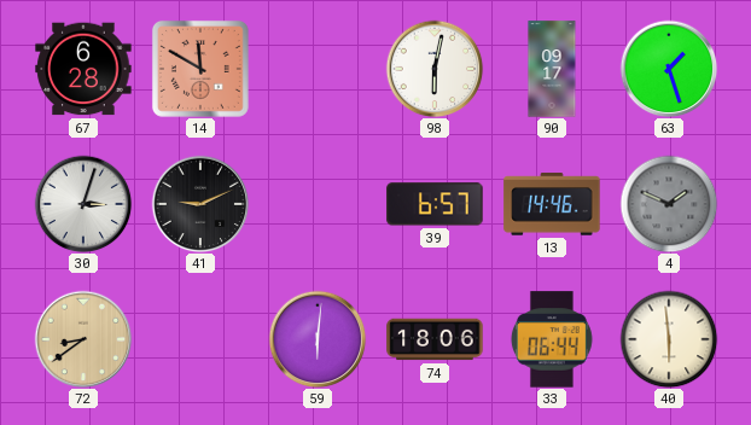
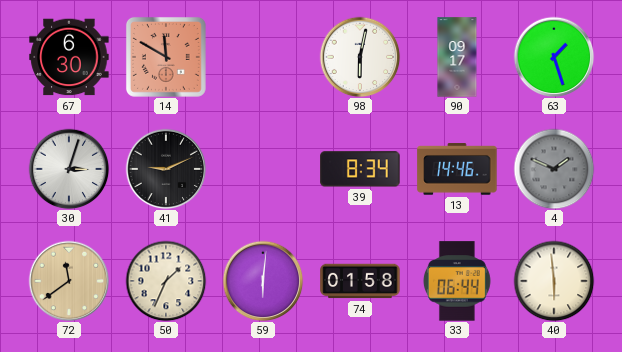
67: 6:28 -> 6:30
39: 6:57 -> 8:34
72: 8:39 -> 11:39
50: none -> 1:34
74: 18:06 -> 01:58
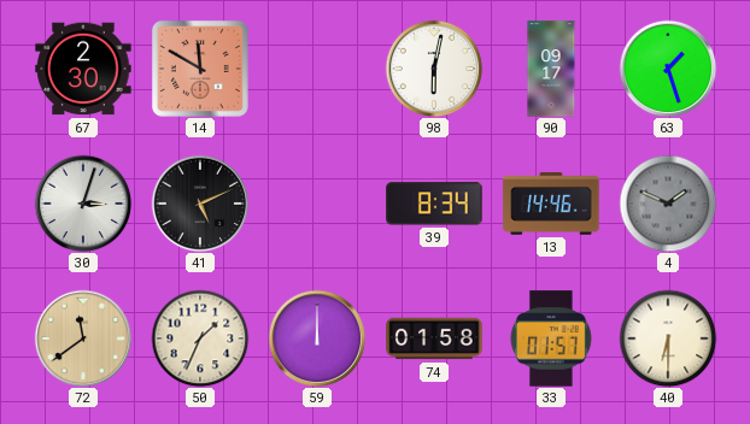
67: 6:30 -> 2:30
41: 9:11 -> 5:11
59: 6:01 -> 12:00
33: 06:44 -> 01:57
40: 5:59 -> 6:30
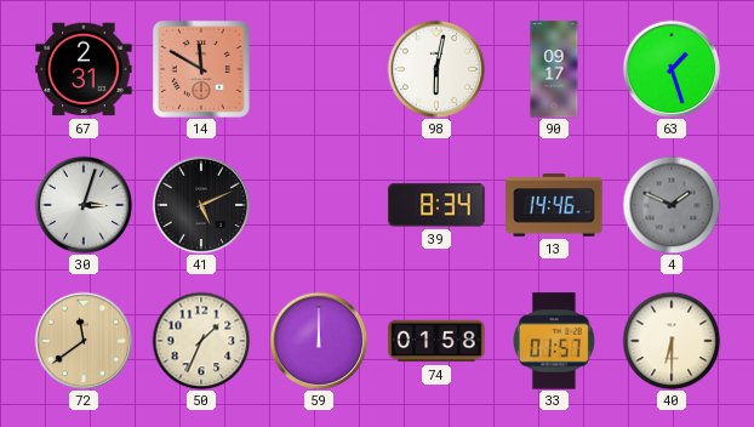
67: 2:30 -> 2:31
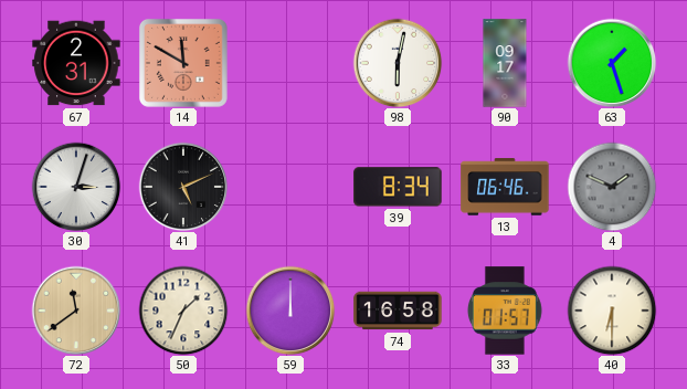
13: 14:46 -> 06:46
74: 01:58 -> 16:58
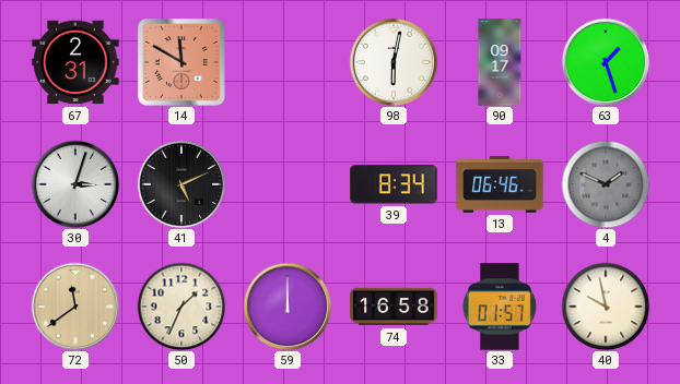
40: 6:30 -> 9:58
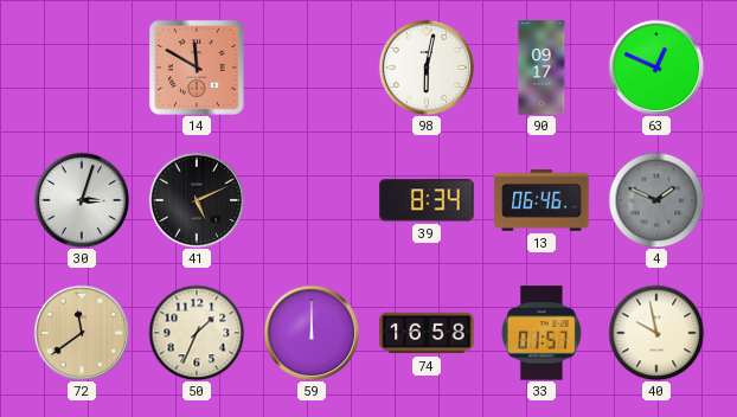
67: 2:31 -> none
63: 1:27 -> 12:49
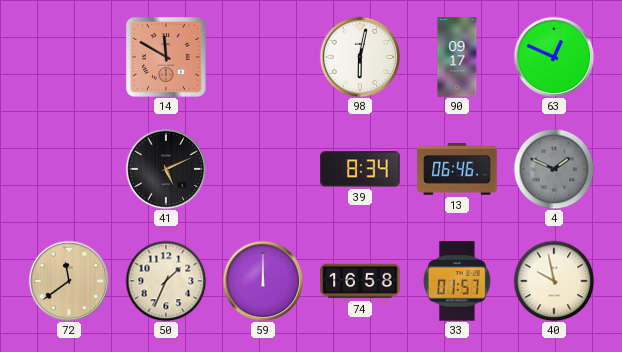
30: 3:03 -> none
